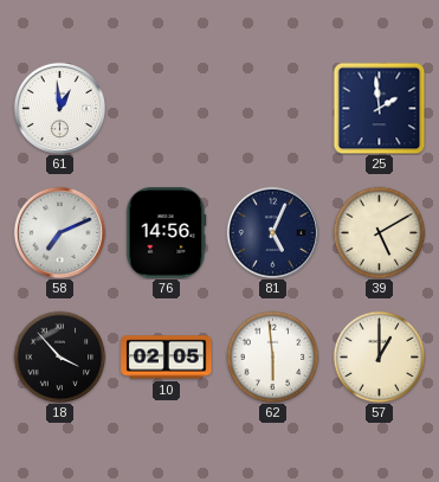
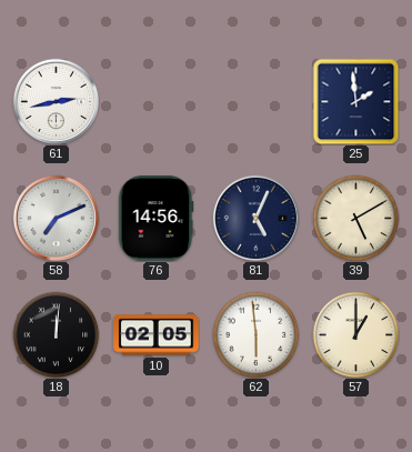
61: 12:59 -> 2:43
18: 3:53 -> 12:01
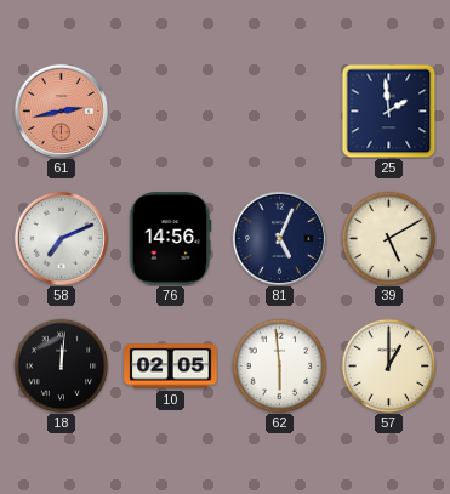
61 dial: white -> salmon
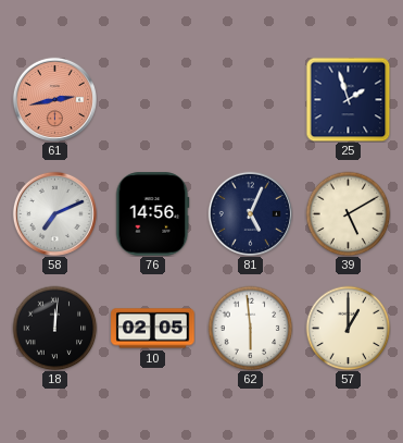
25: 1:59 -> 1:57
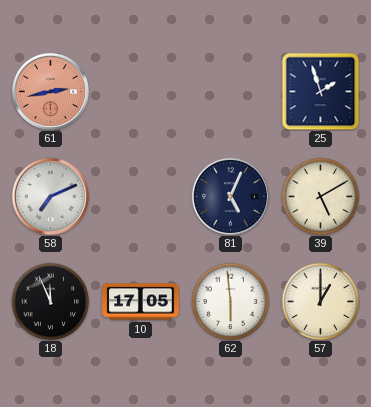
76: 14:56 -> none
18: 12:01 -> 11:56
10: 02:05 -> 17:05
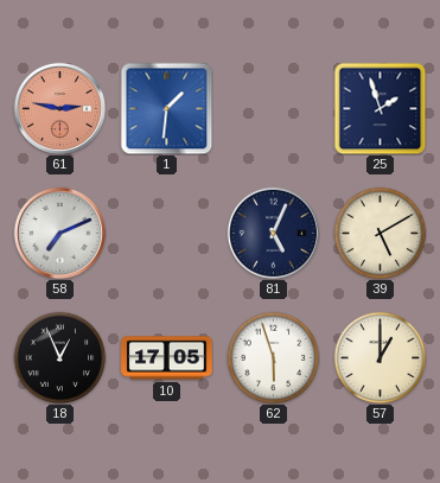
61: 2:43 -> 2:47
1: none -> 1:31
18: 11:56 -> 12:56
62: 5:59 -> 5:57
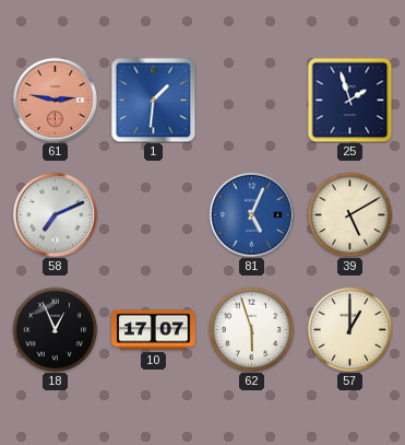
81 dial: navy -> blue
10: 17:05 -> 17:07
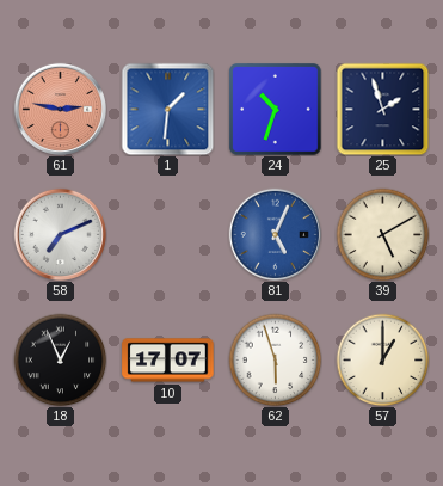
24: none -> 10:33
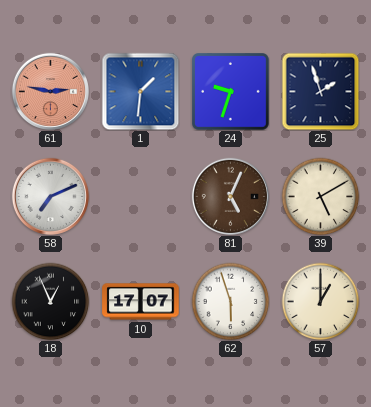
24: 10:33 -> 9:33
81 dial: blue -> brown
